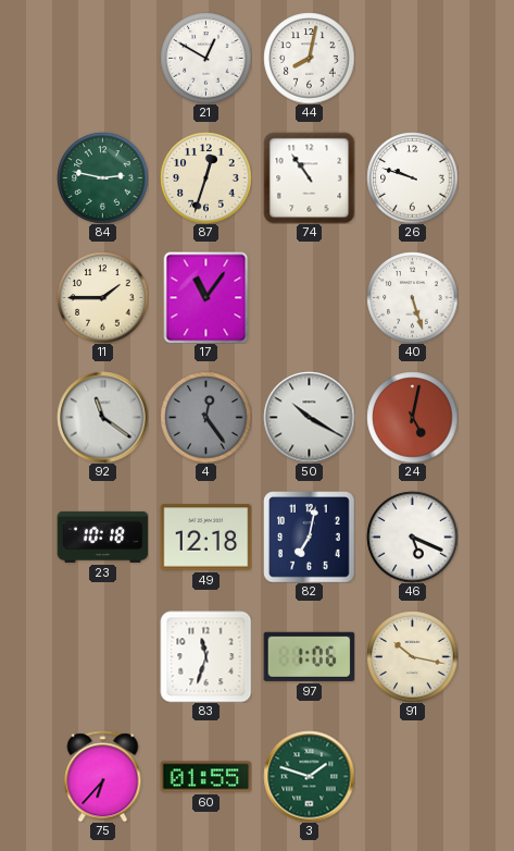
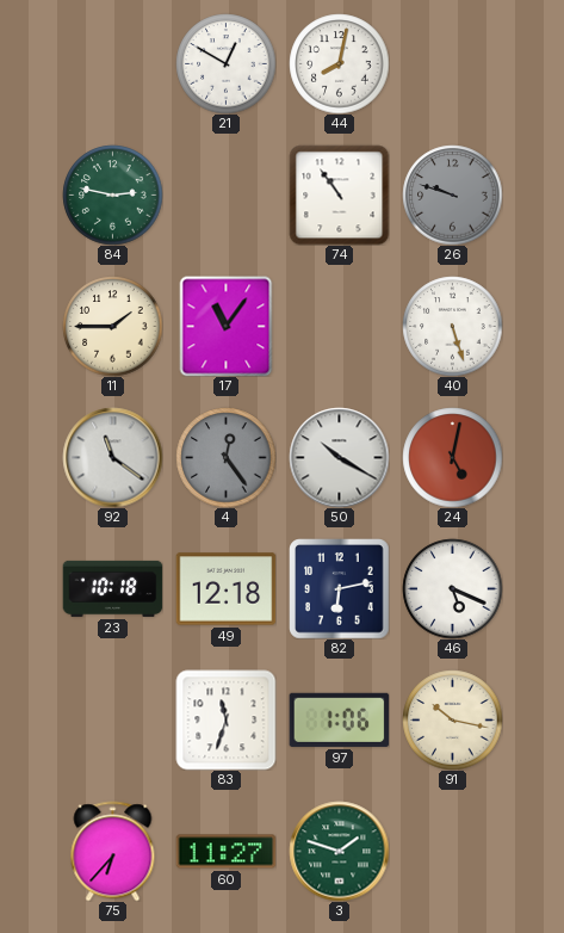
87: 12:33 -> none
26 dial: white -> grey
82: 7:02 -> 6:13
60: 01:55 -> 11:27
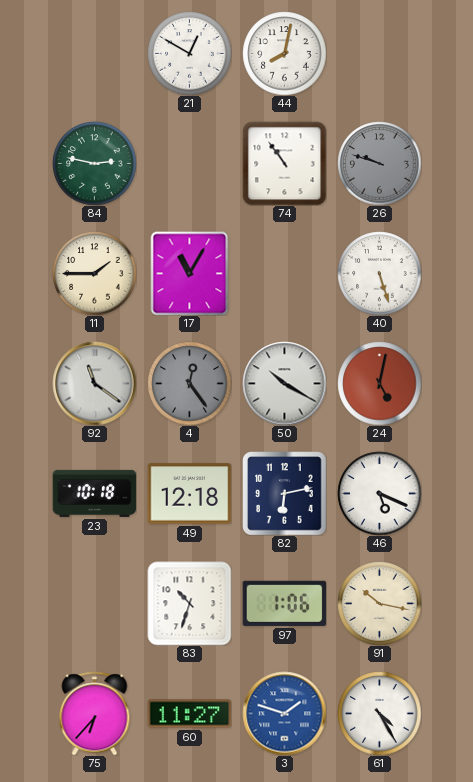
17: 11:06 -> 11:05
83: 11:33 -> 10:33
3 dial: green -> blue
61: none -> 4:25
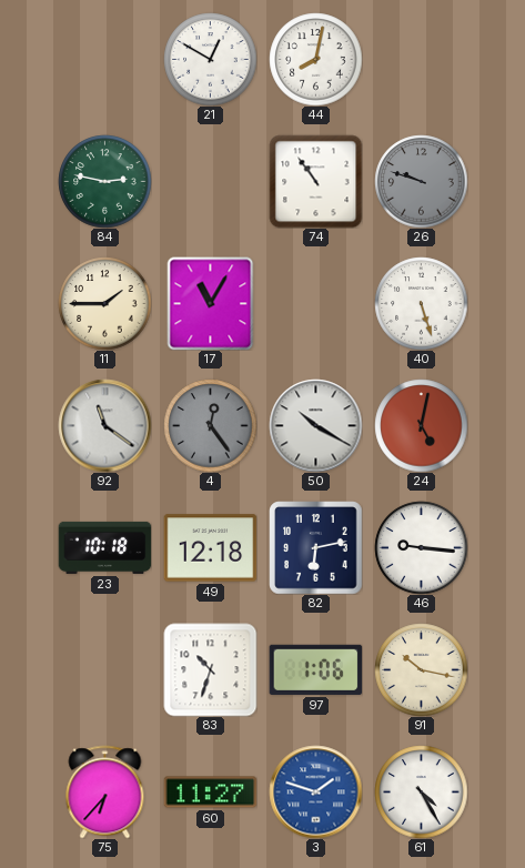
46: 5:19 -> 9:16
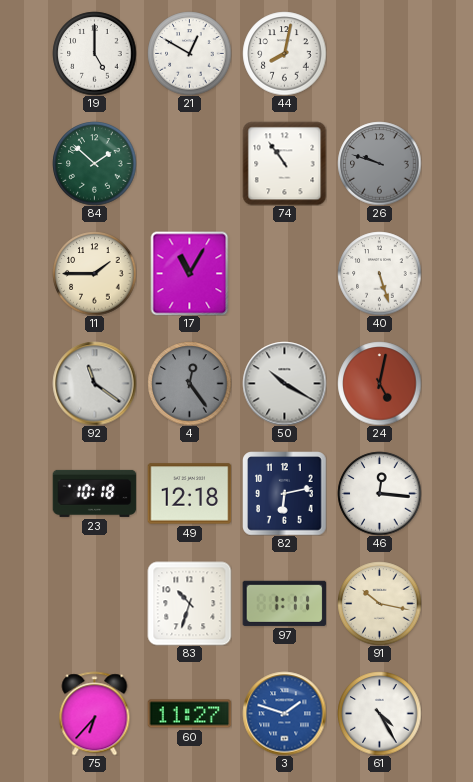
19: none -> 5:00
84: 2:47 -> 1:52
46: 9:16 -> 12:16
97: 1:06 -> 1:11
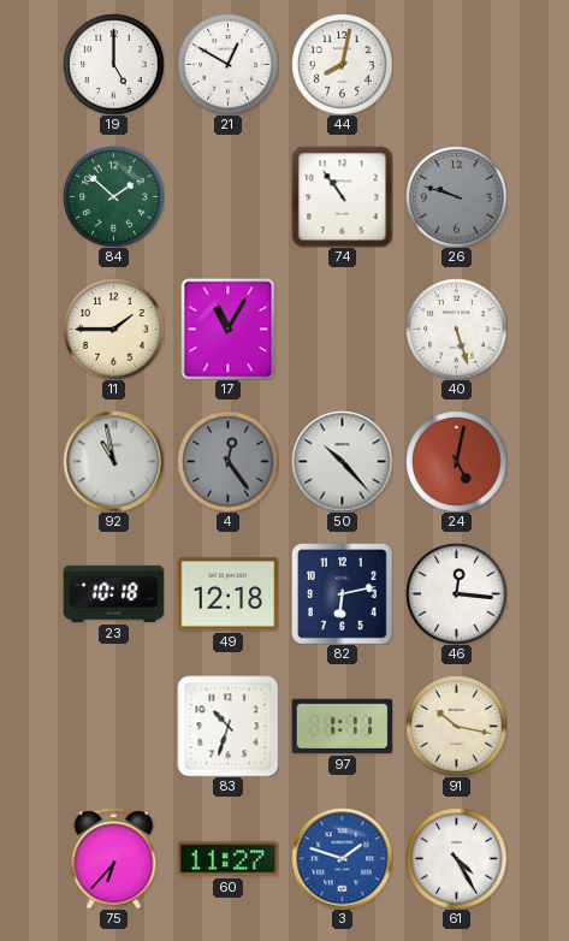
92: 11:21 -> 10:58
50: 10:20 -> 10:23
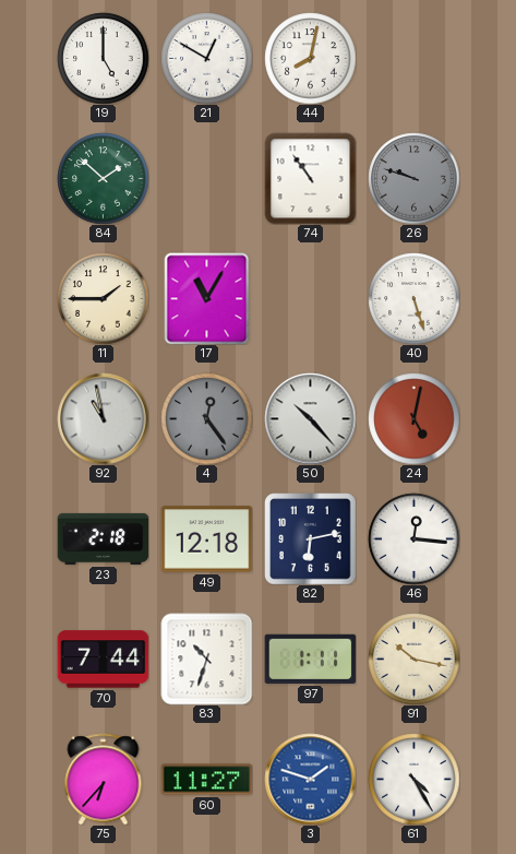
23: 10:18 -> 2:18
70: none -> 7:44
